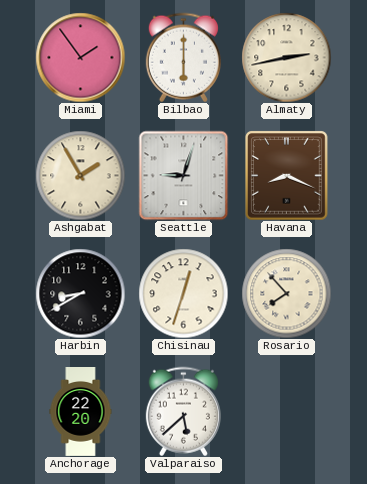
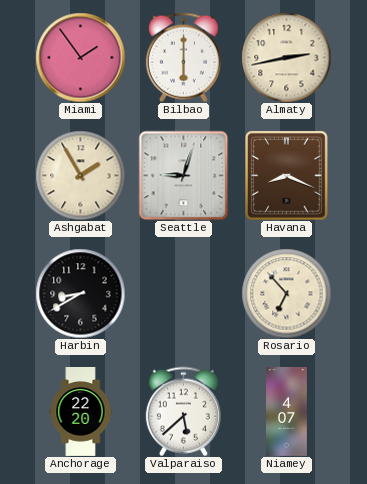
Chisinau: 12:33 -> none
Rosario: 7:53 -> 6:53
Niamey: none -> 4:07
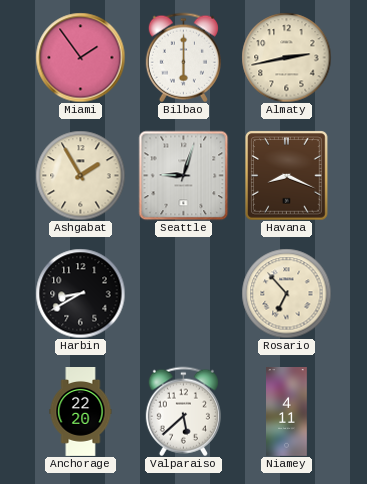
Niamey: 4:07 -> 4:11
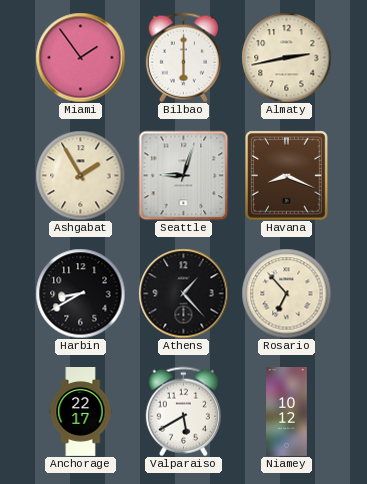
Athens: none -> 1:23
Anchorage: 22:20 -> 22:17
Valparaiso: 5:38 -> 5:40
Niamey: 4:11 -> 10:12
